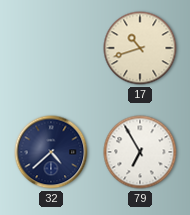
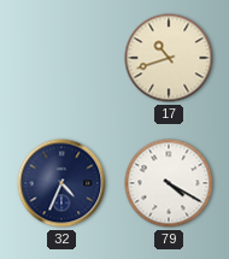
32: 4:38 -> 4:34
79: 6:55 -> 4:20
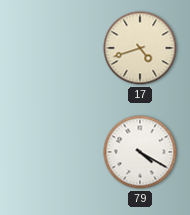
17: 10:42 -> 4:42
32: 4:34 -> none
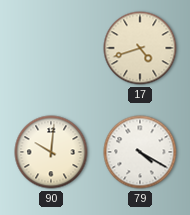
90: none -> 10:01
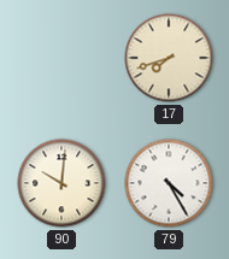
17: 4:42 -> 7:42
79: 4:20 -> 4:25
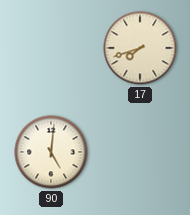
90: 10:01 -> 5:01
79: 4:25 -> none
